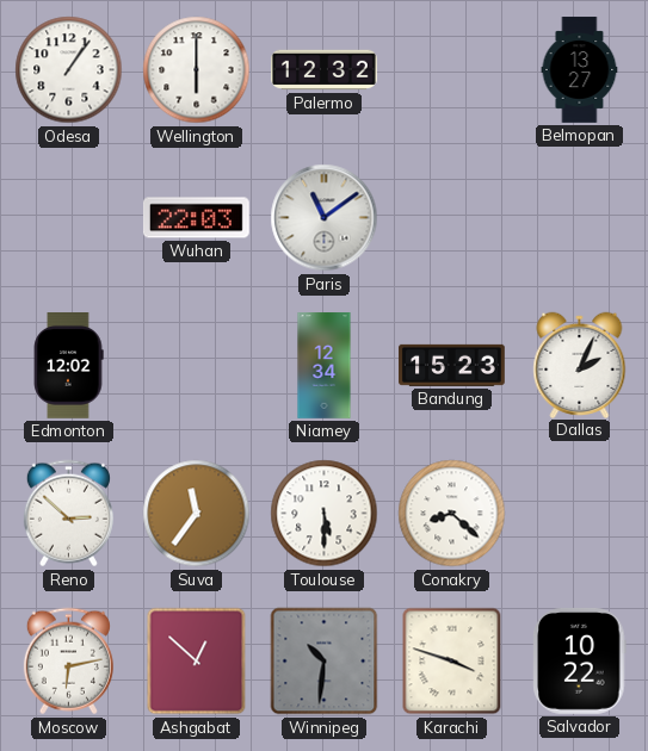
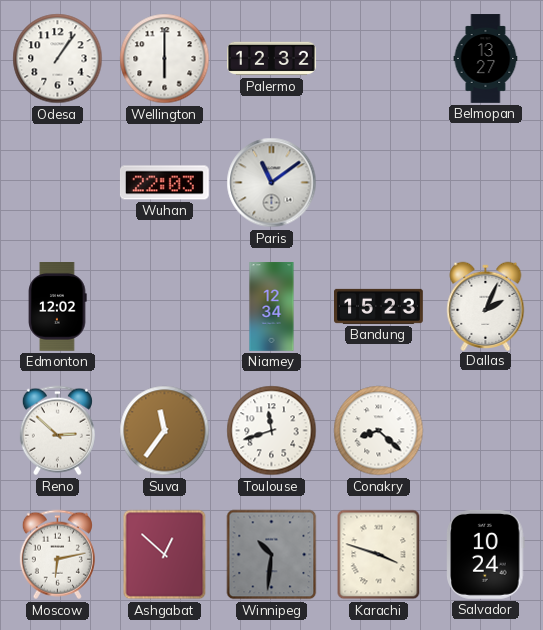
Toulouse: 5:30 -> 11:42
Salvador: 10:22 -> 10:24
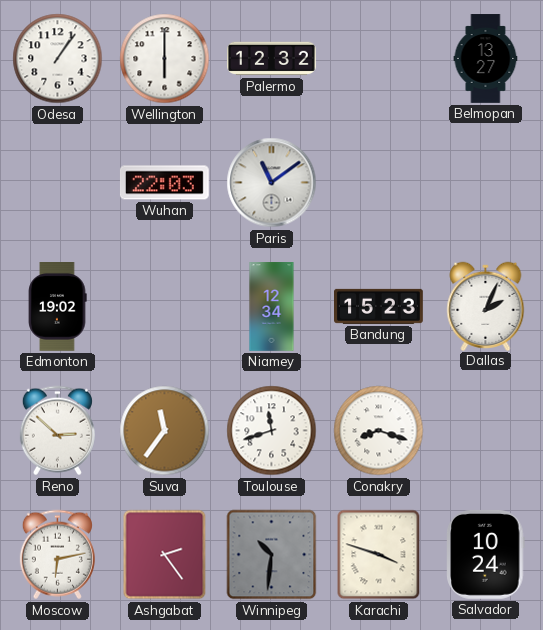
Edmonton: 12:02 -> 19:02
Conakry: 8:22 -> 8:18
Ashgabat: 12:52 -> 2:24
